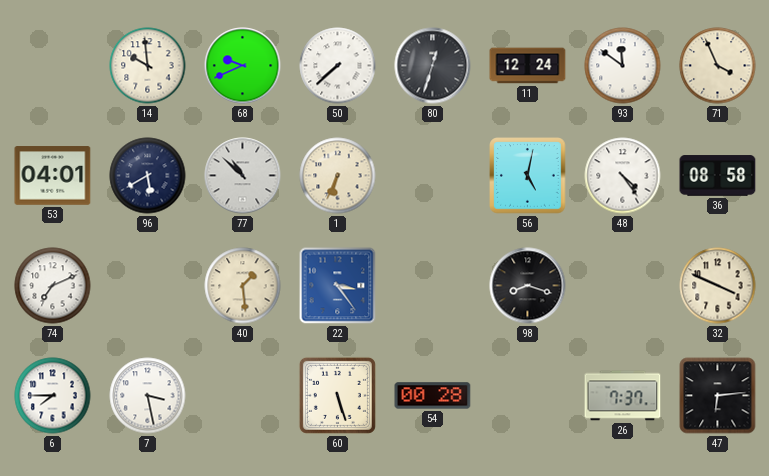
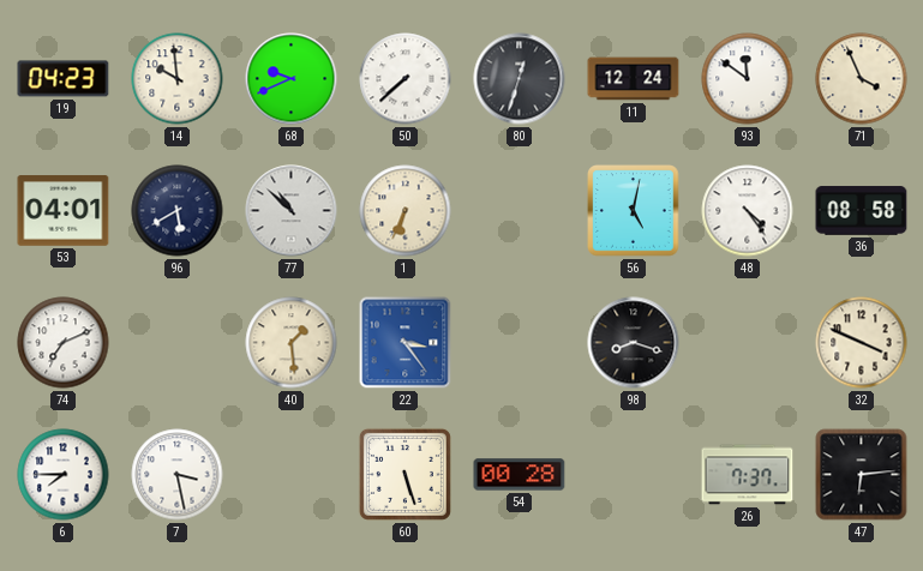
19: none -> 04:23
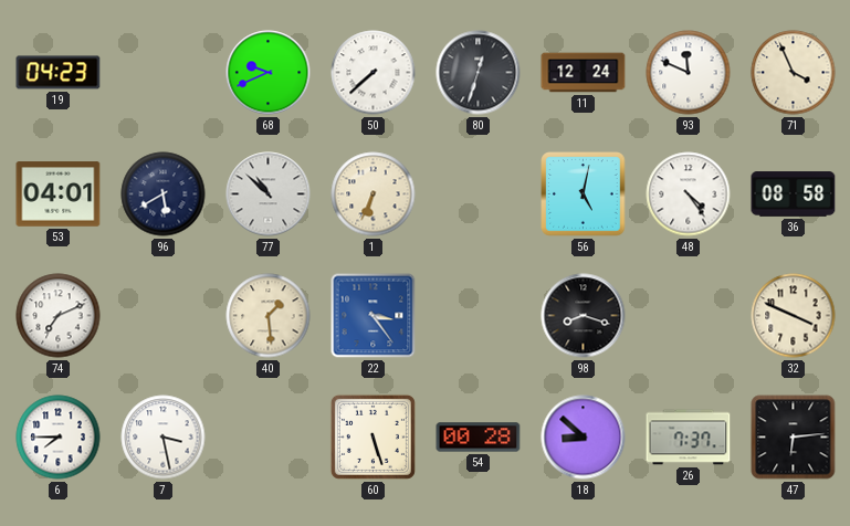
14: 9:59 -> none
93: 11:51 -> 11:49
18: none -> 8:52
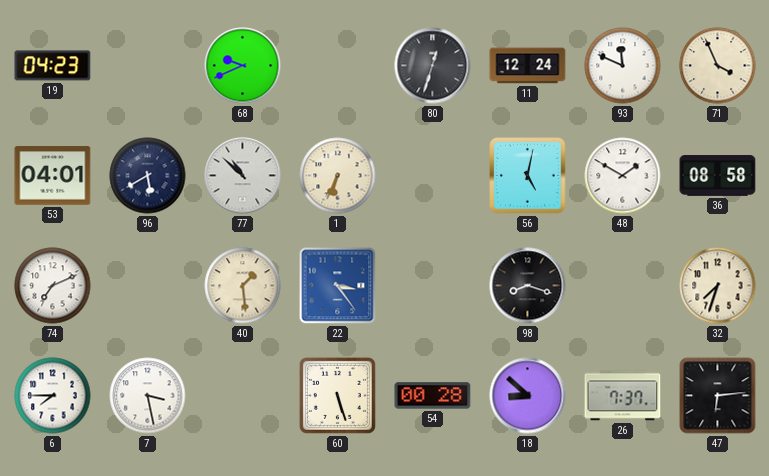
50: 7:38 -> none
48: 4:24 -> 1:50
32: 3:49 -> 7:33
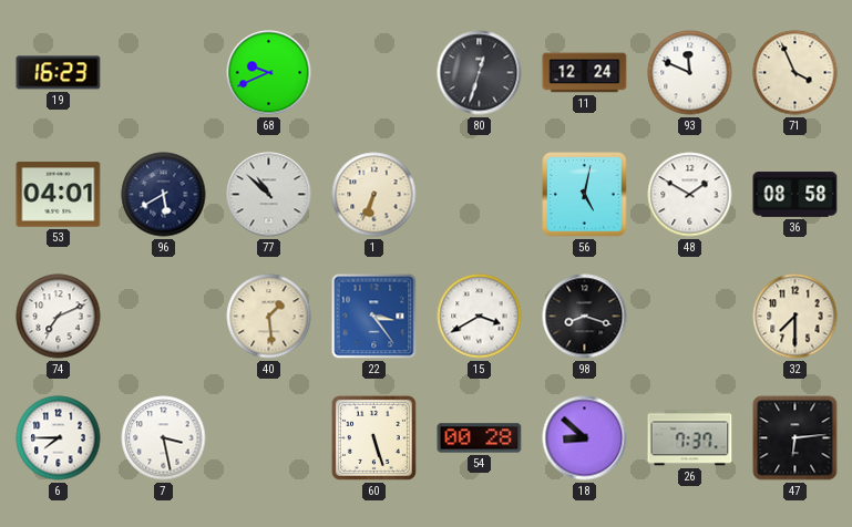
19: 04:23 -> 16:23
15: none -> 3:40
32: 7:33 -> 7:30
